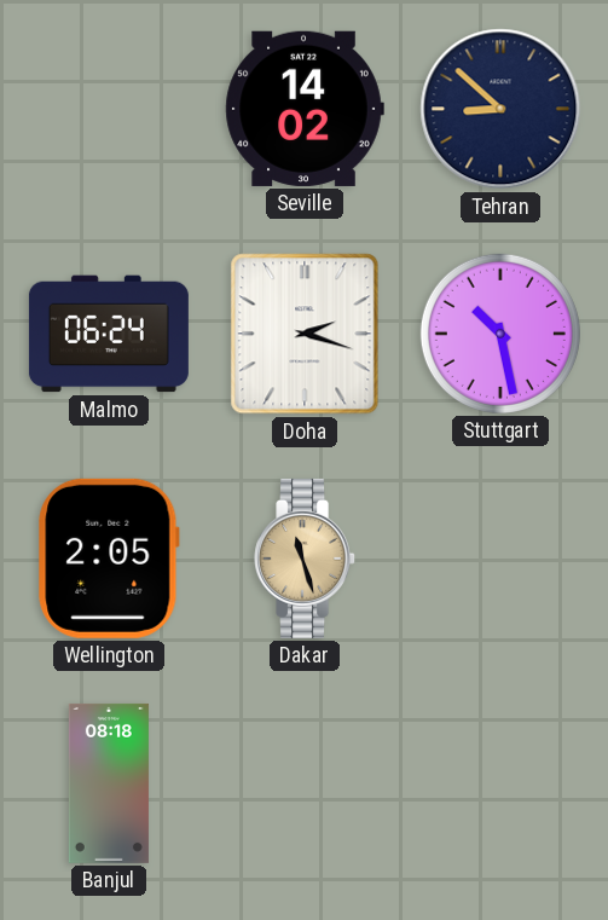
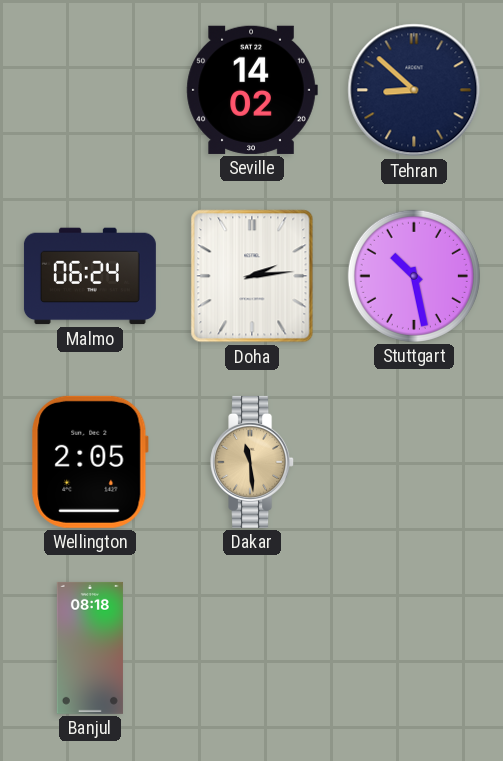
Doha: 2:18 -> 2:14
Dakar: 11:27 -> 11:29
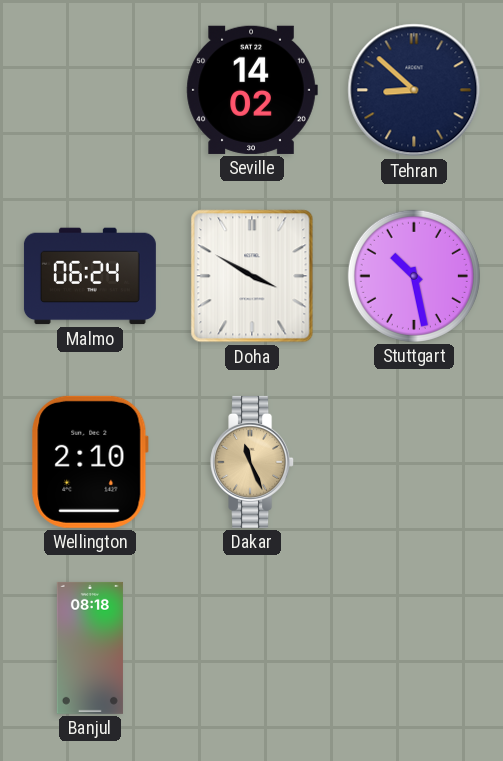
Doha: 2:14 -> 3:50
Wellington: 2:05 -> 2:10
Dakar: 11:29 -> 11:26
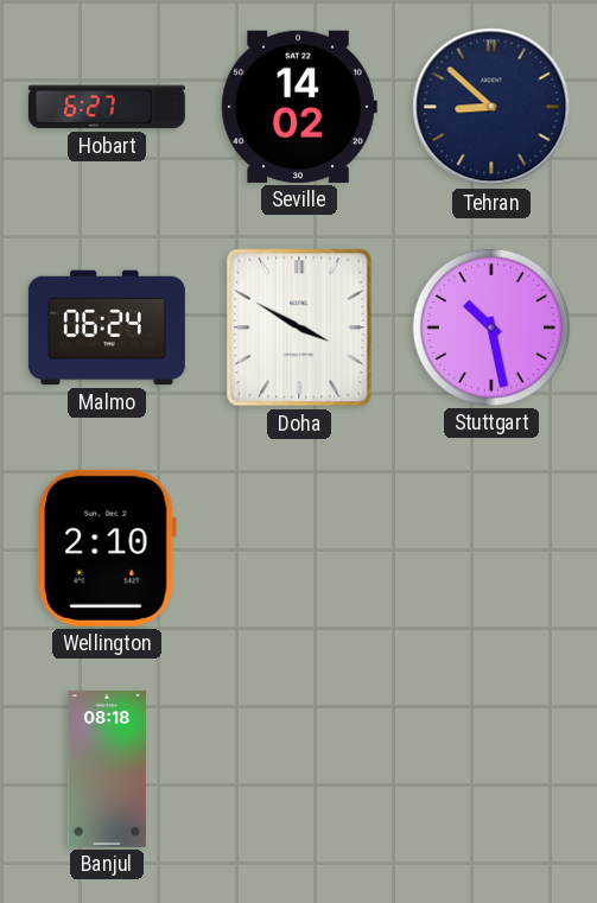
Hobart: none -> 6:27
Dakar: 11:26 -> none
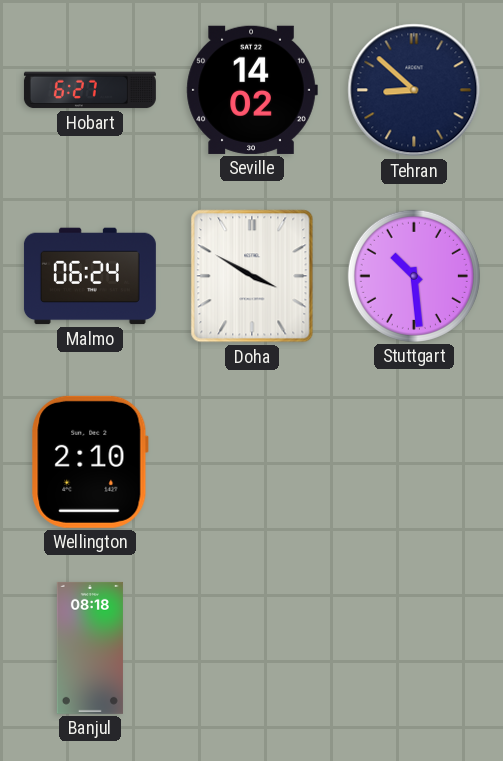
Stuttgart: 10:28 -> 10:29
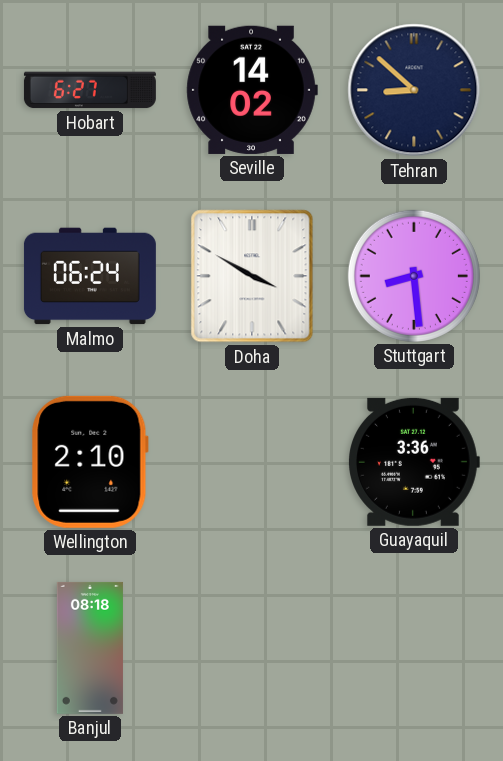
Stuttgart: 10:29 -> 8:29
Guayaquil: none -> 3:36
